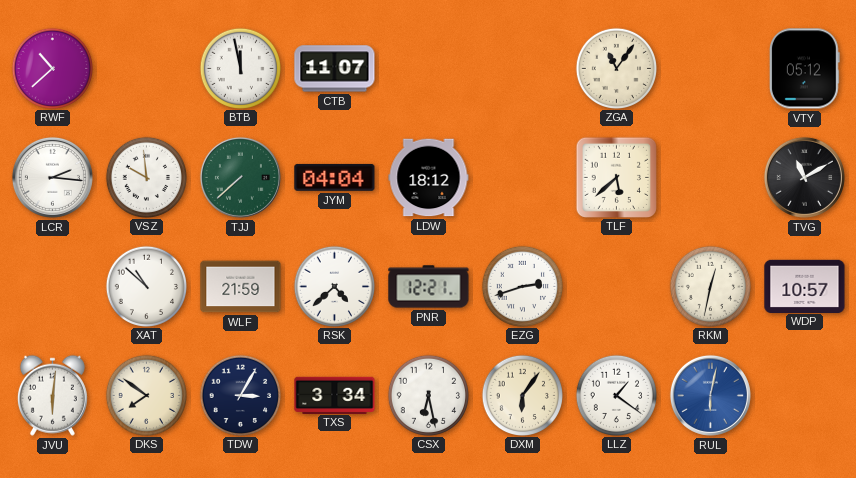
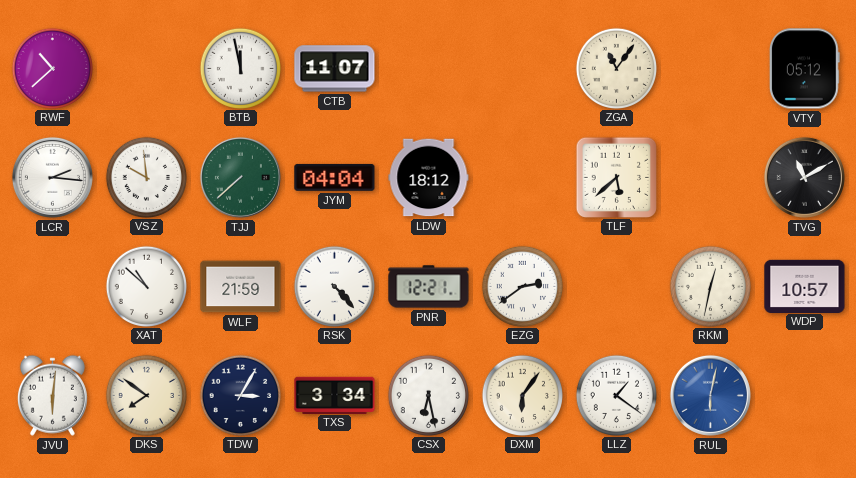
RSK: 4:38 -> 4:23
EZG: 2:42 -> 2:39
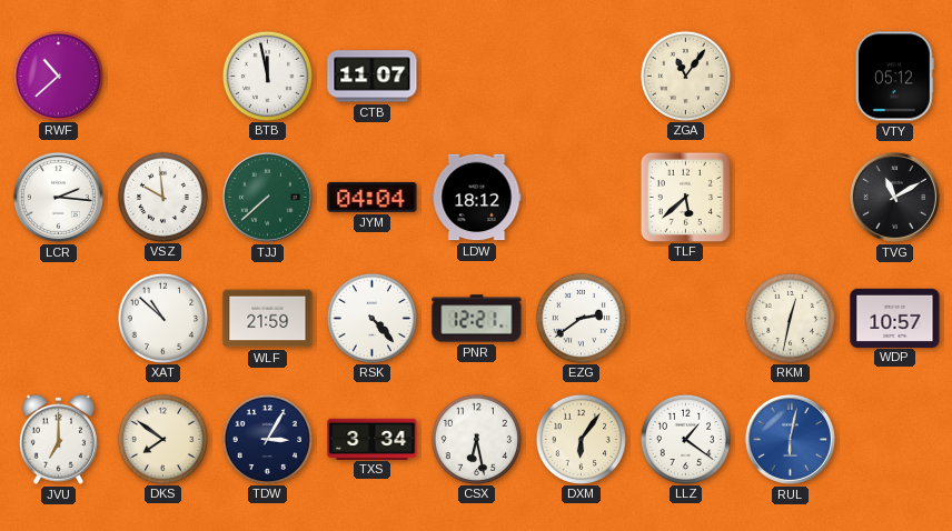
JVU: 6:01 -> 7:00
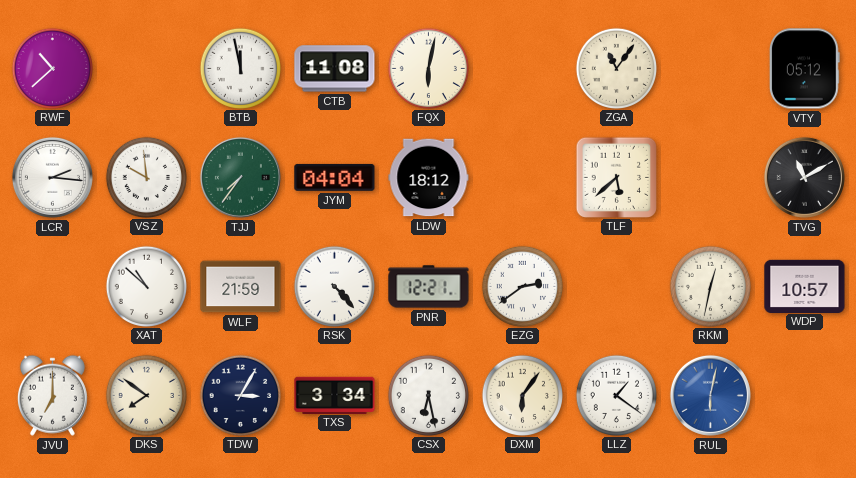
CTB: 11:07 -> 11:08
FQX: none -> 6:02
TJJ: 7:38 -> 7:36
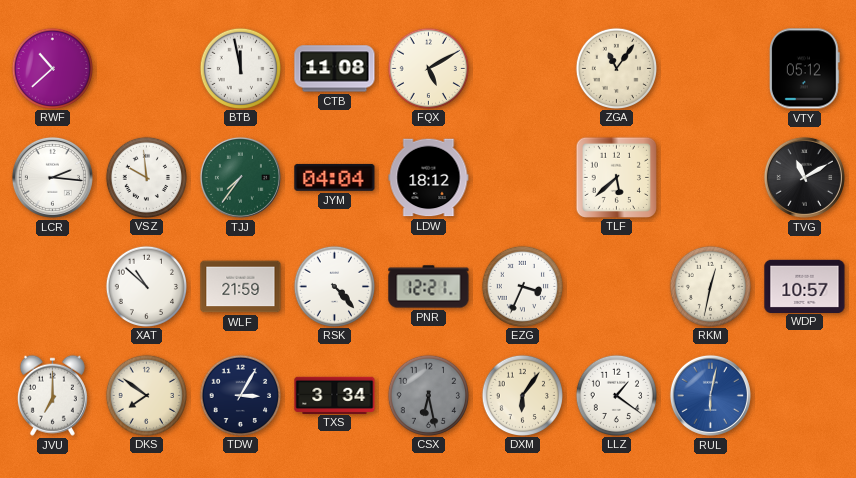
FQX: 6:02 -> 5:10
EZG: 2:39 -> 3:34
CSX dial: white -> grey
